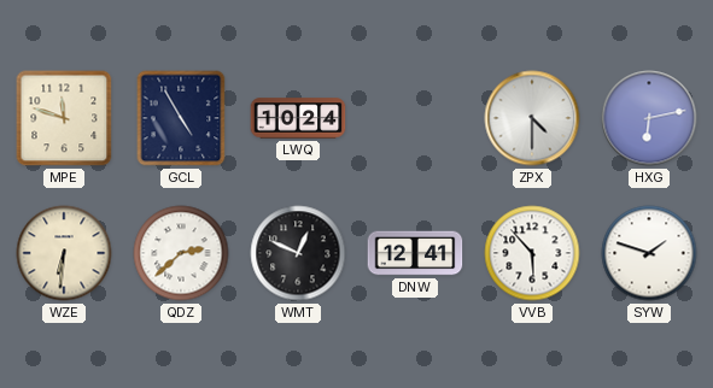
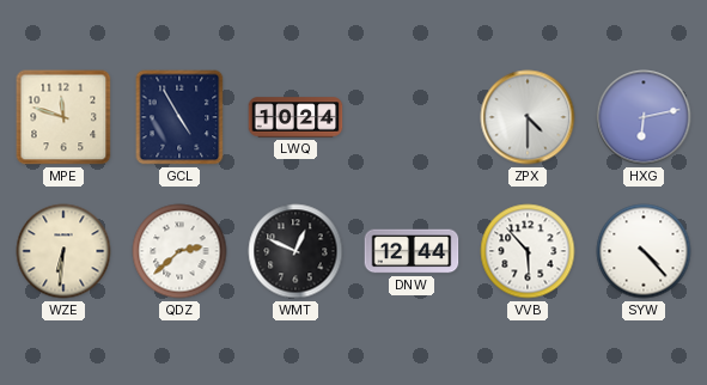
DNW: 12:41 -> 12:44
SYW: 1:48 -> 4:23
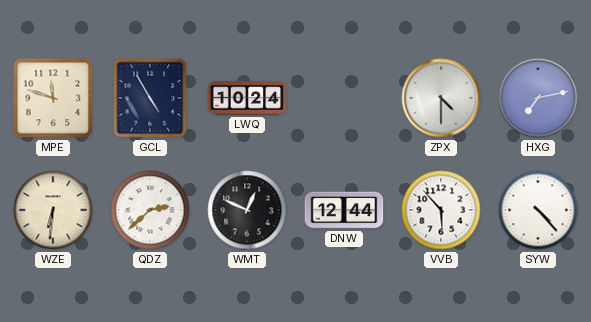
HXG: 6:13 -> 7:13
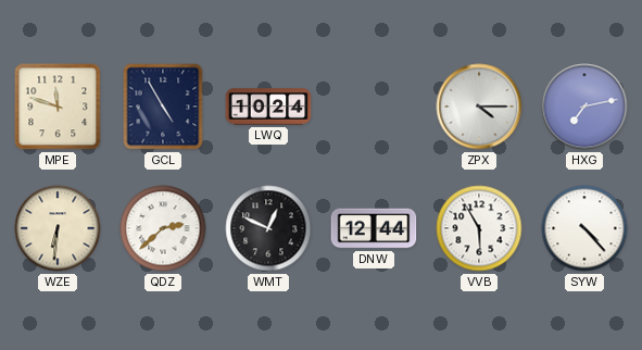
ZPX: 4:30 -> 4:15
VVB: 5:53 -> 5:55
